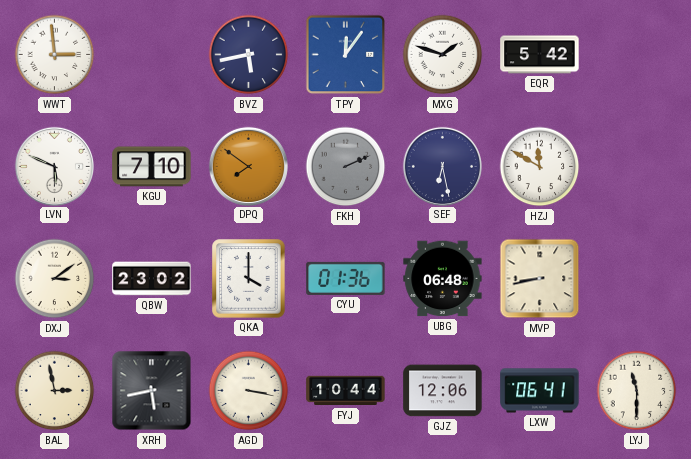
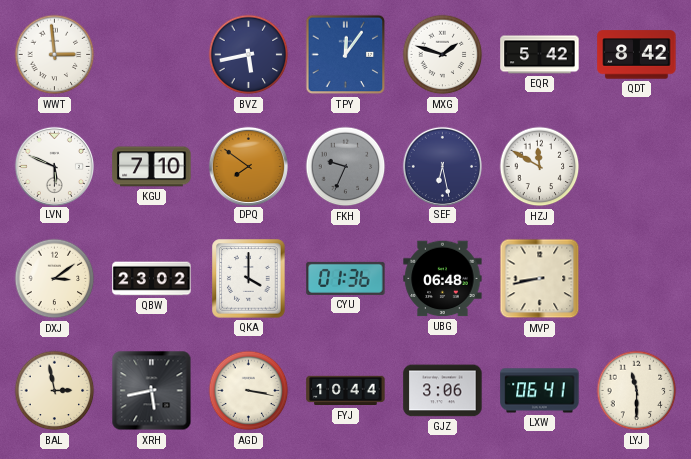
QDT: none -> 8:42
FKH: 2:11 -> 9:34
GJZ: 12:06 -> 3:06
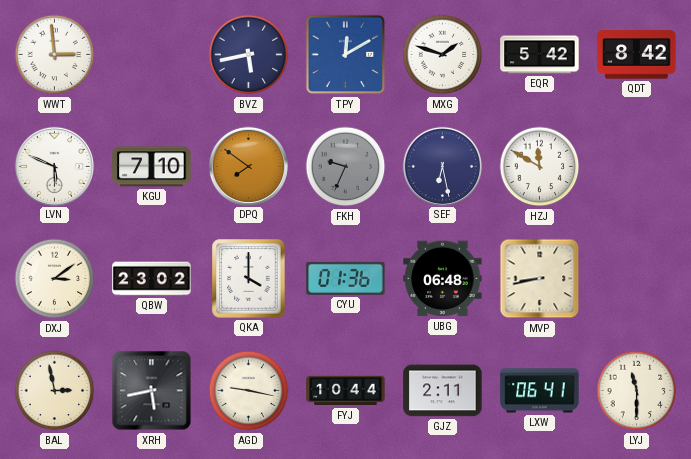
TPY: 12:06 -> 12:10
AGD: 3:17 -> 9:17
GJZ: 3:06 -> 2:11
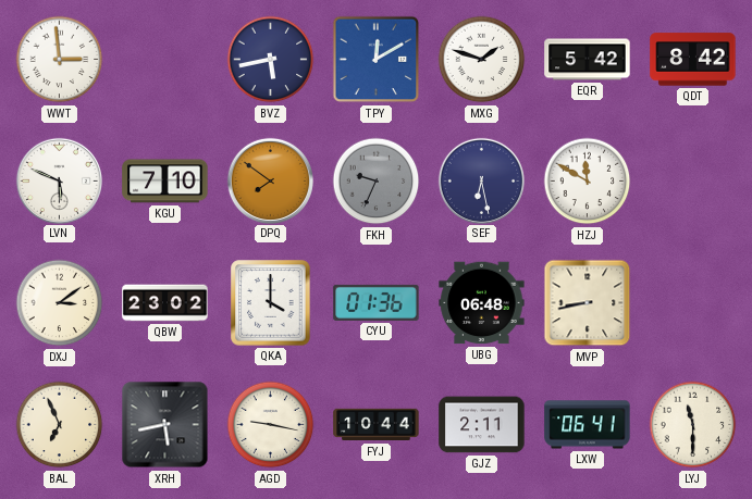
BAL: 2:58 -> 6:56
